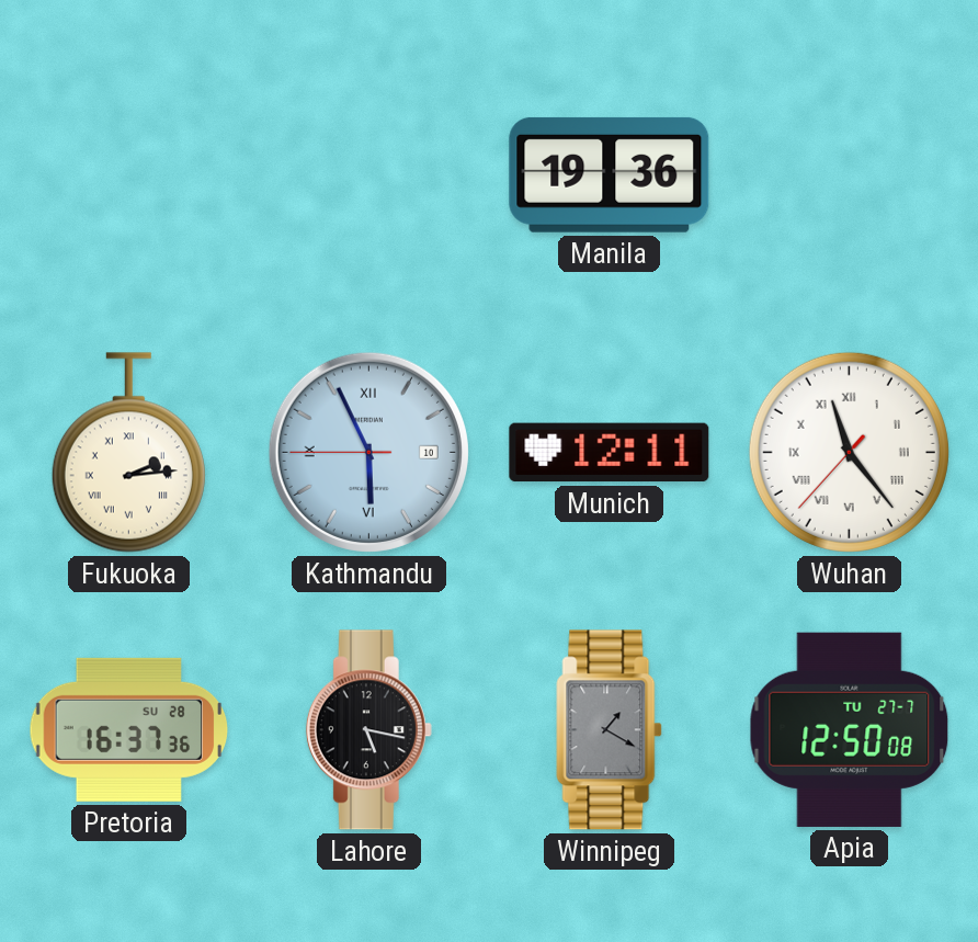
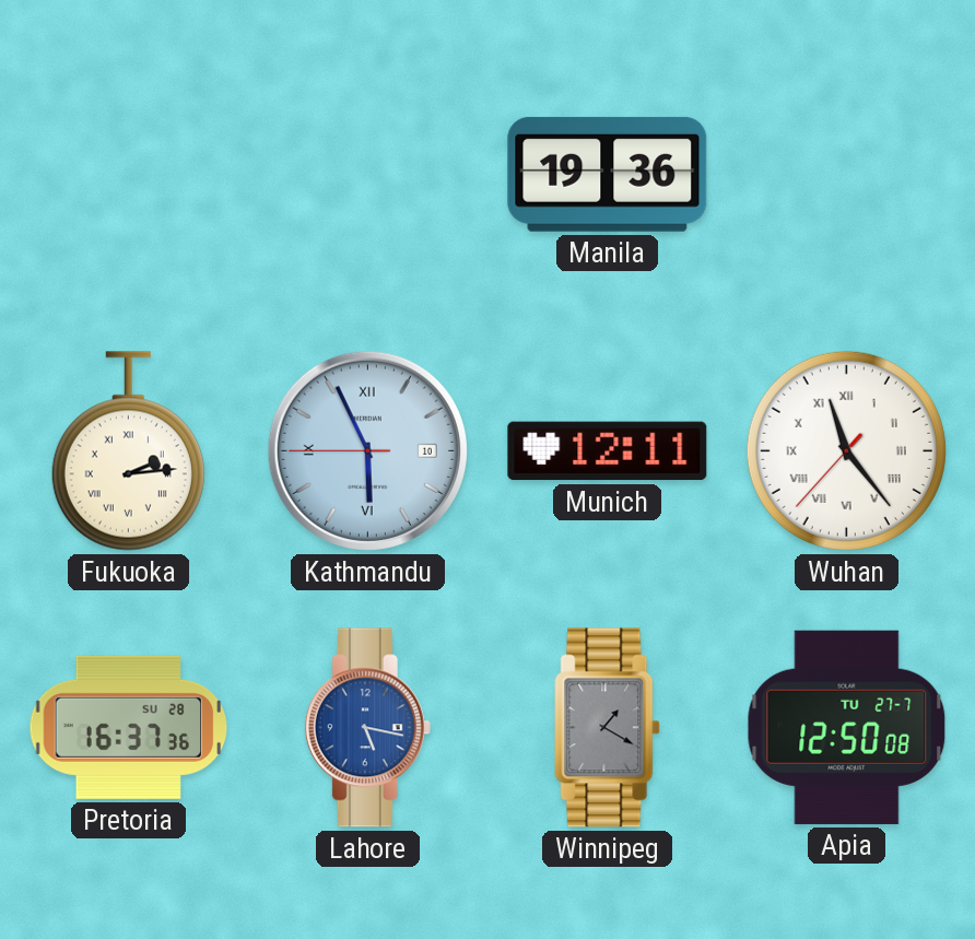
Lahore dial: black -> blue
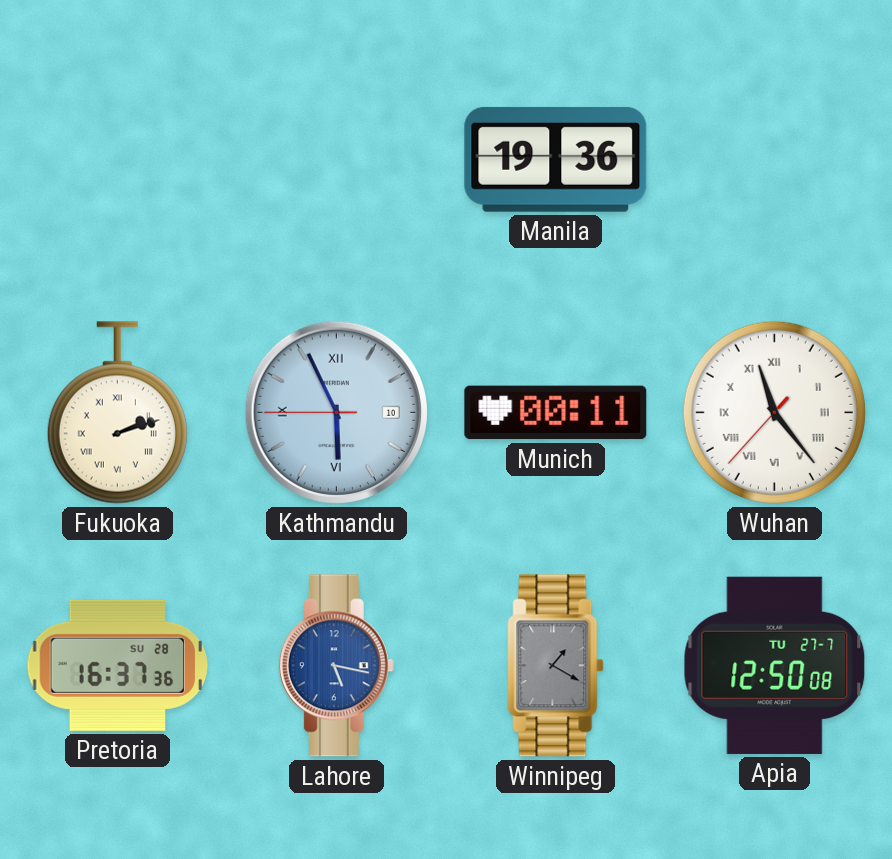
Fukuoka: 2:14 -> 2:12
Munich: 12:11 -> 00:11
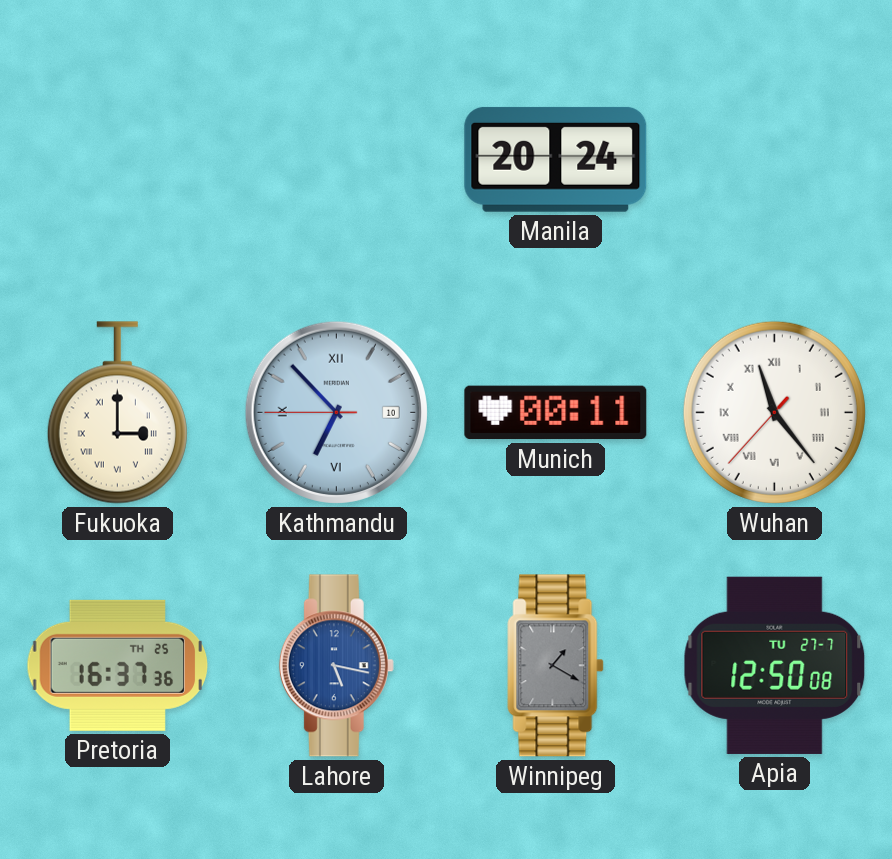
Manila: 19:36 -> 20:24
Fukuoka: 2:12 -> 3:00
Kathmandu: 5:55 -> 6:52
Pretoria date: SU 28 -> TH 25
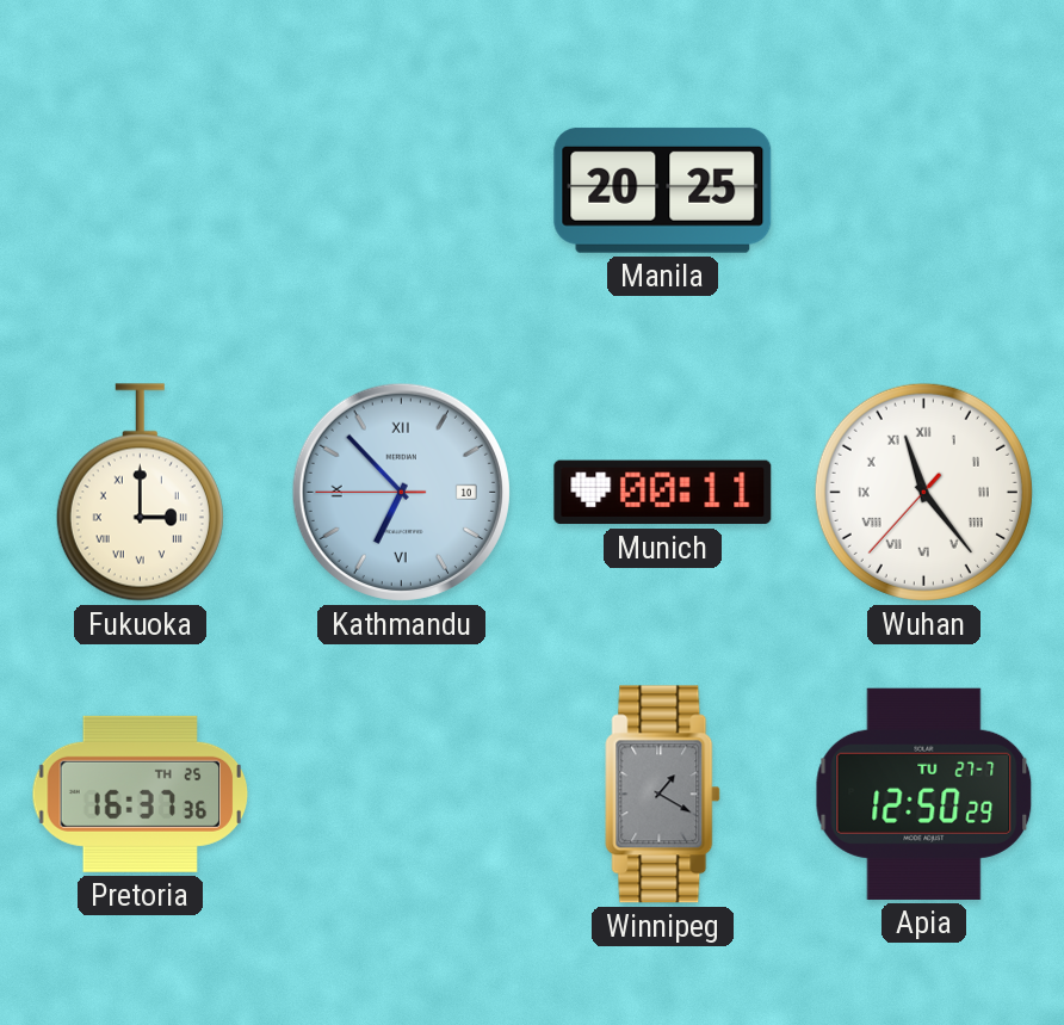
Manila: 20:24 -> 20:25
Lahore: 5:17 -> none
Apia: 12:50:08 -> 12:50:29
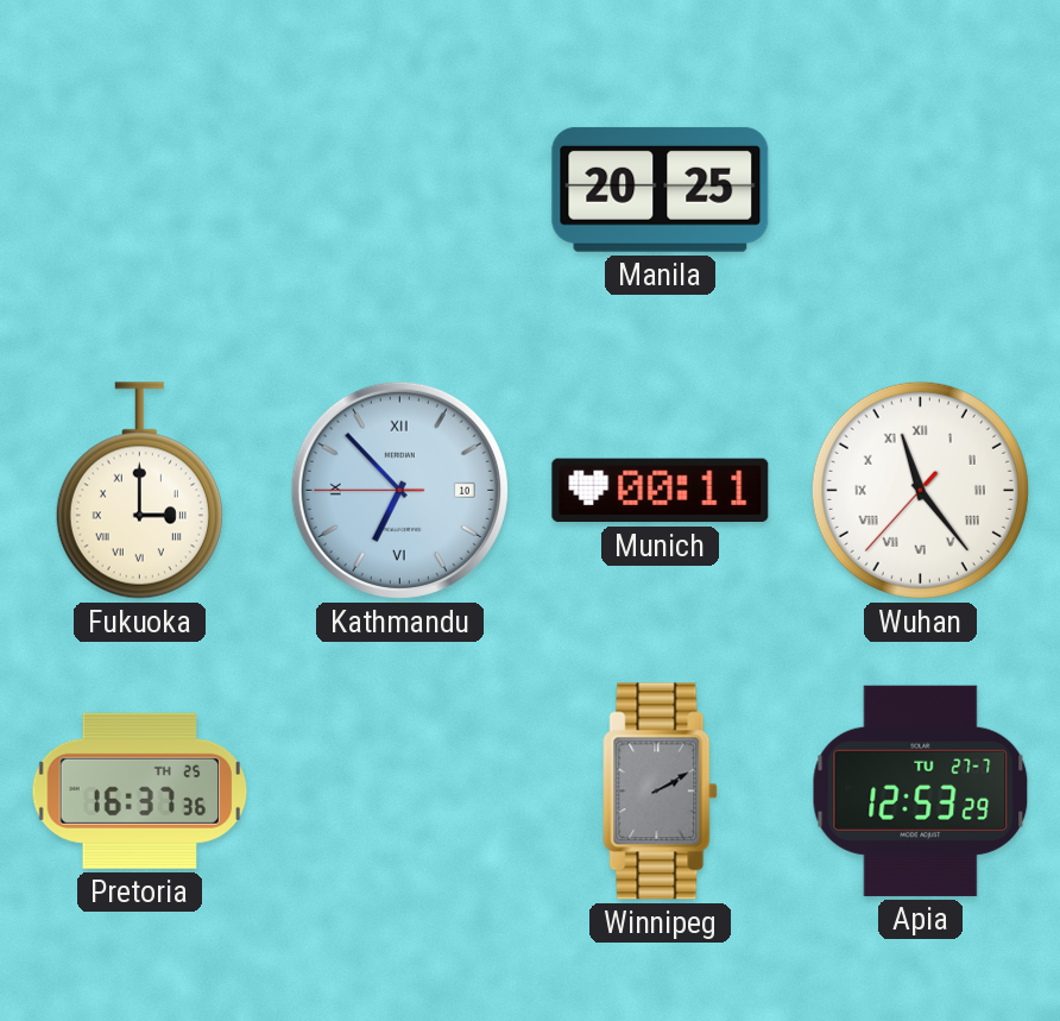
Winnipeg: 1:20 -> 2:10
Apia: 12:50 -> 12:53
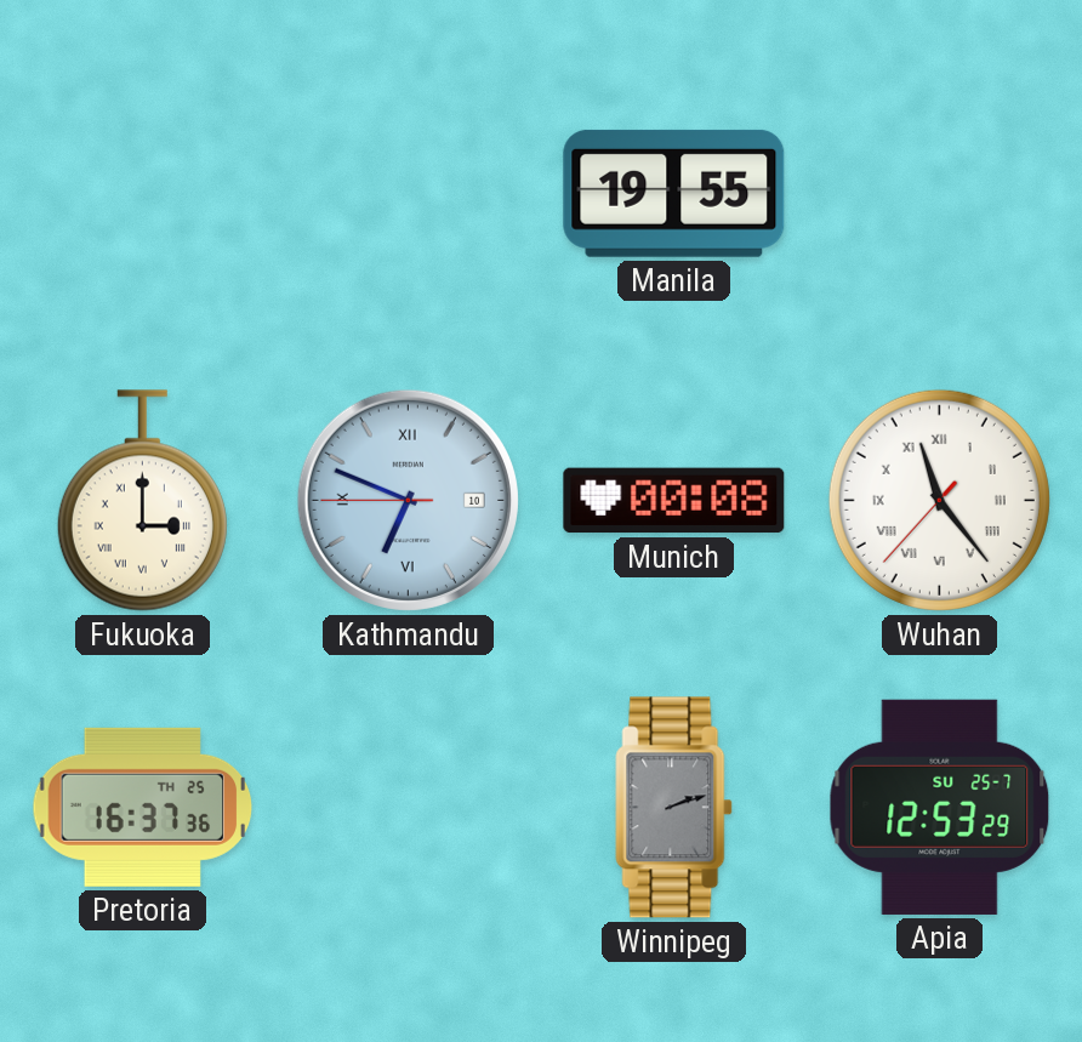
Manila: 20:25 -> 19:55
Kathmandu: 6:52 -> 6:48
Munich: 00:11 -> 00:08
Winnipeg: 2:10 -> 2:12
Apia date: TU 27-7 -> SU 25-7
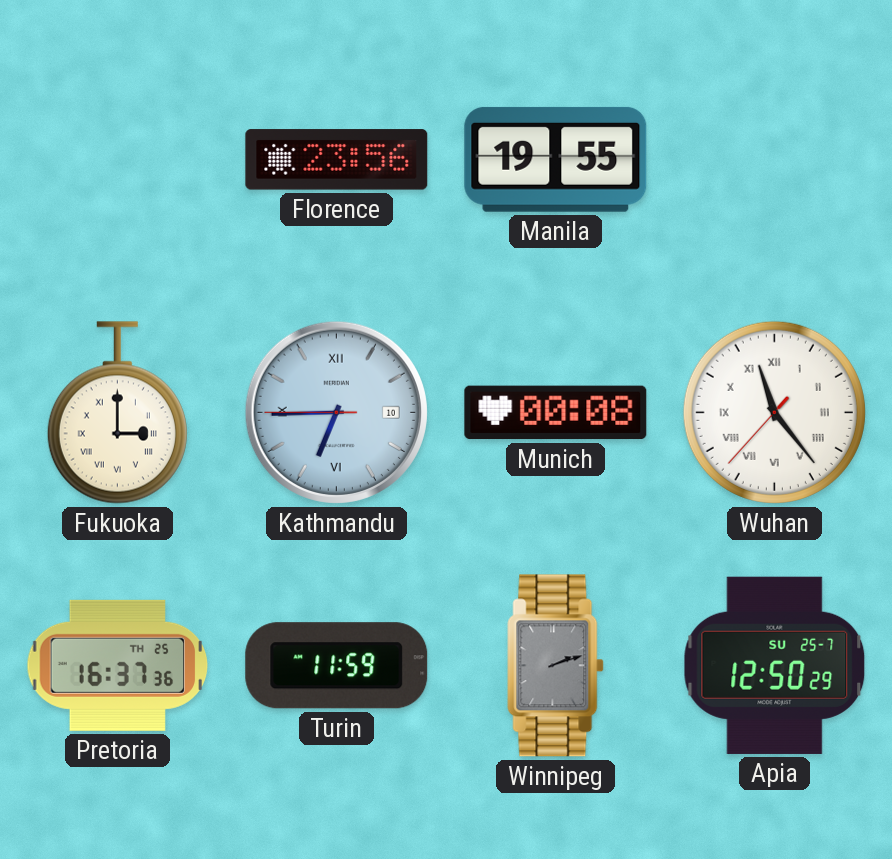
Florence: none -> 23:56
Kathmandu: 6:48 -> 6:44
Turin: none -> 11:59
Apia: 12:53 -> 12:50
